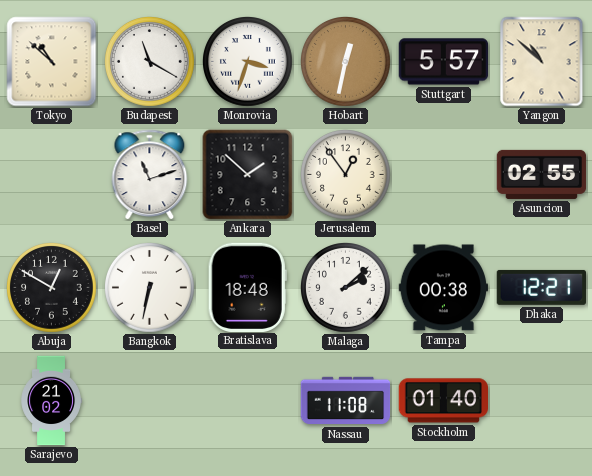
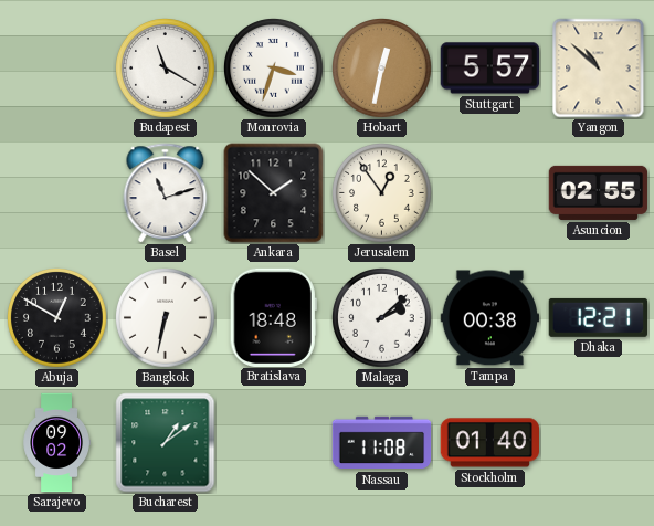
Tokyo: 10:52 -> none
Sarajevo: 21:02 -> 09:02
Bucharest: none -> 1:09
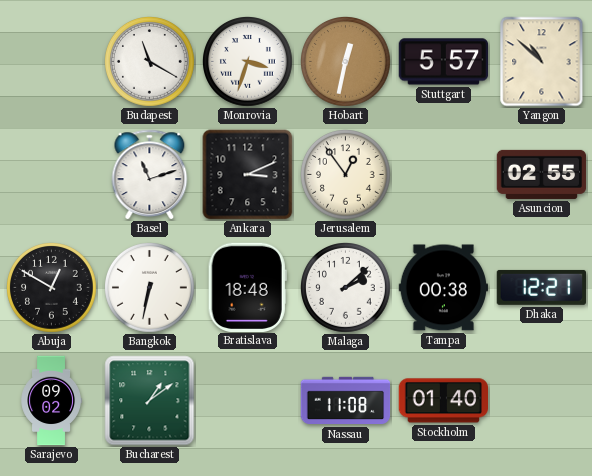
Ankara: 1:52 -> 3:11
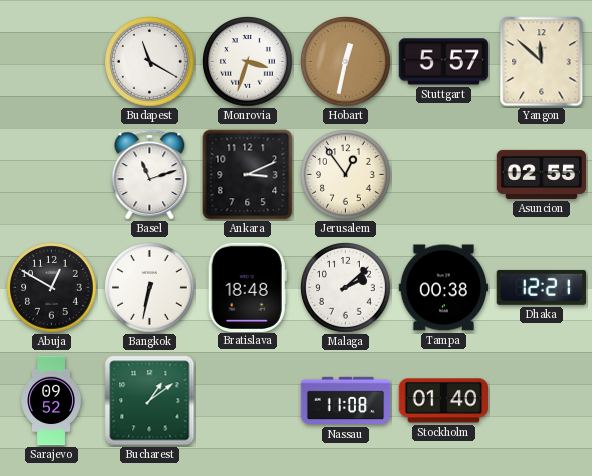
Yangon: 10:52 -> 11:52
Sarajevo: 09:02 -> 09:52
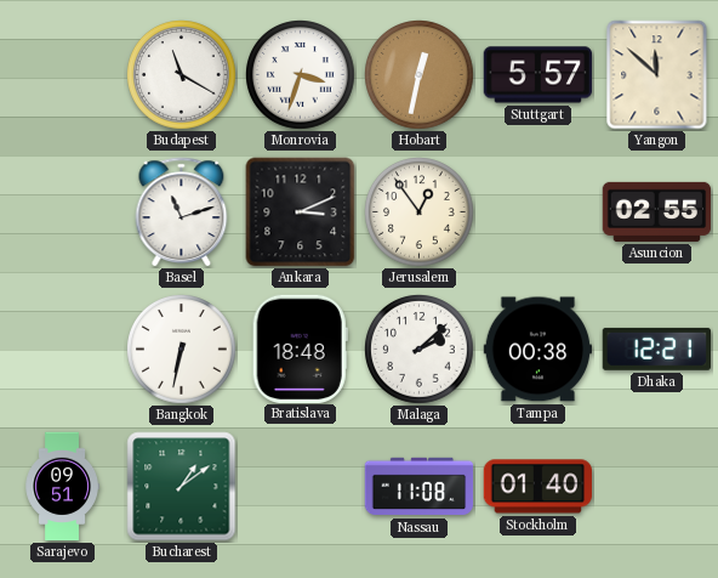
Abuja: 12:50 -> none
Sarajevo: 09:52 -> 09:51
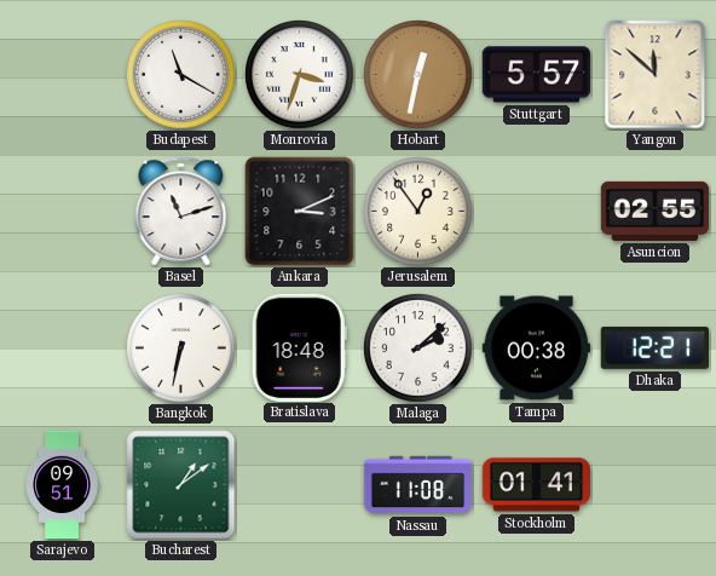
Stockholm: 01:40 -> 01:41
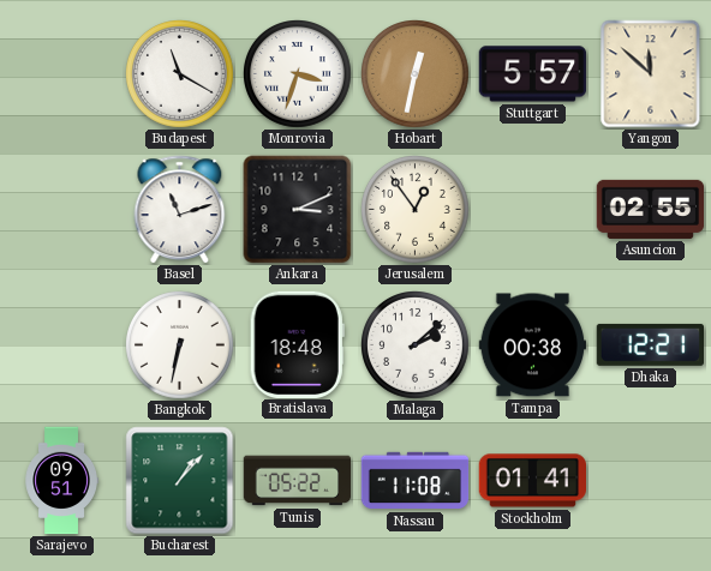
Bucharest: 1:09 -> 1:07
Tunis: none -> 05:22
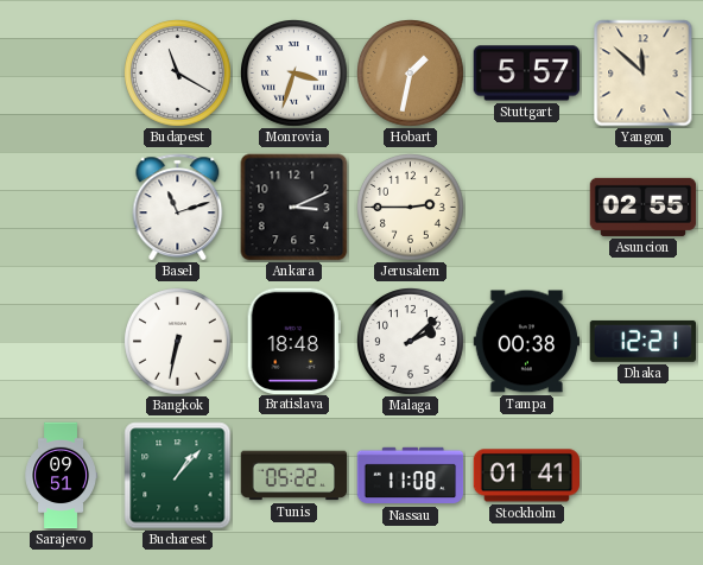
Hobart: 12:32 -> 1:32
Jerusalem: 12:54 -> 2:45
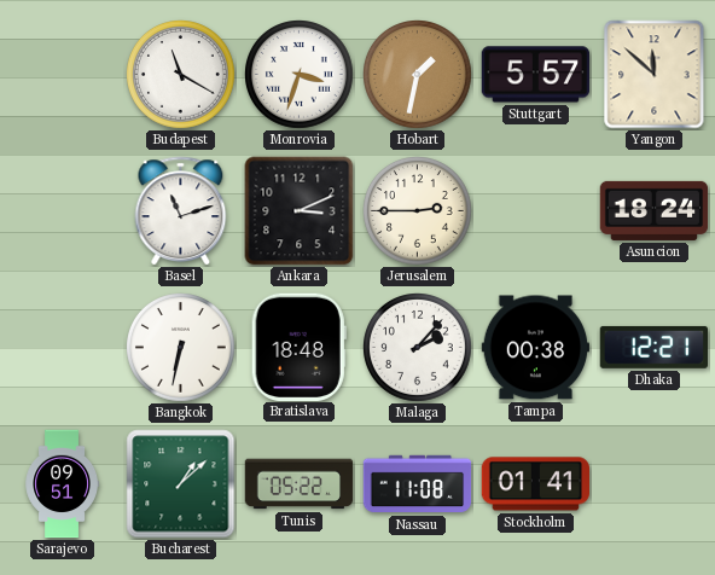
Asuncion: 02:55 -> 18:24
Malaga: 2:08 -> 2:07
Bucharest: 1:07 -> 1:08
